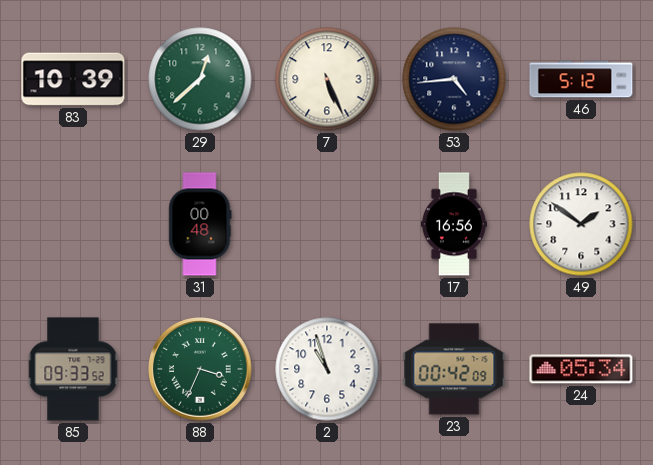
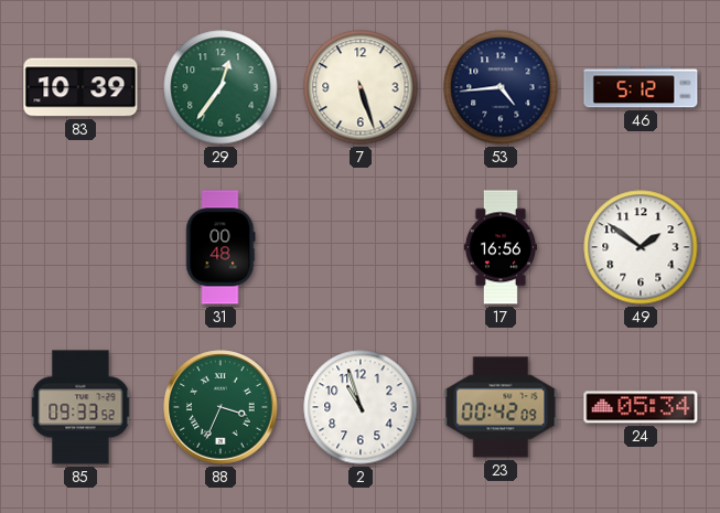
29: 12:38 -> 12:36
7: 5:26 -> 5:27
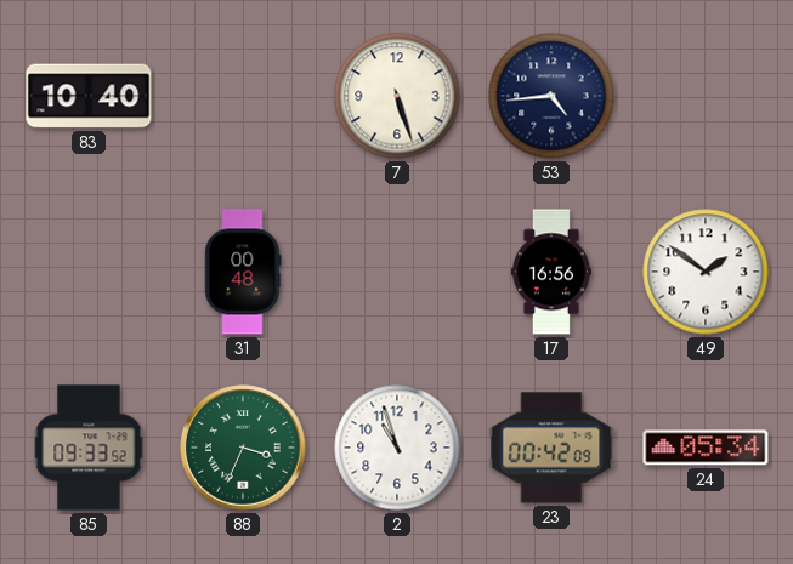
83: 10:39 -> 10:40
29: 12:36 -> none
46: 5:12 -> none
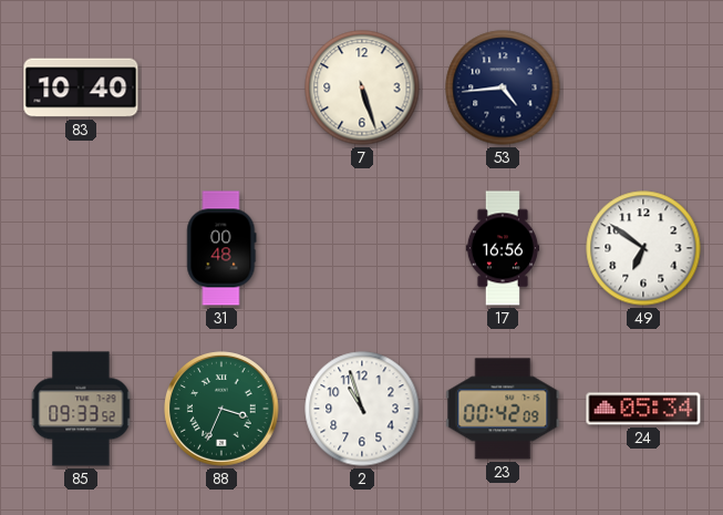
49: 1:51 -> 6:51
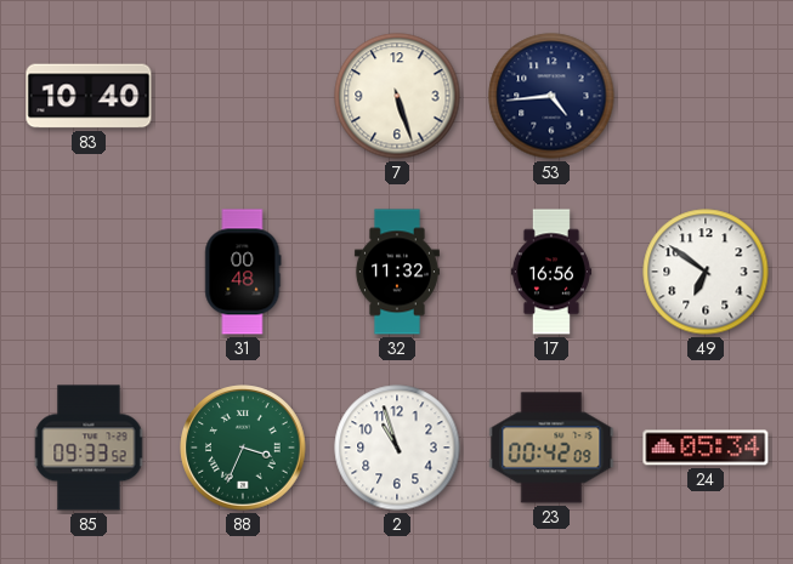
32: none -> 11:32
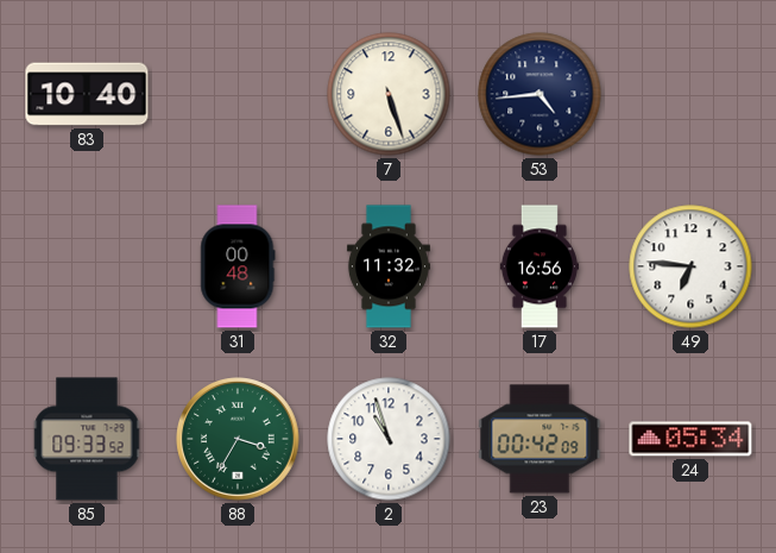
49: 6:51 -> 6:46
88: 3:34 -> 3:35
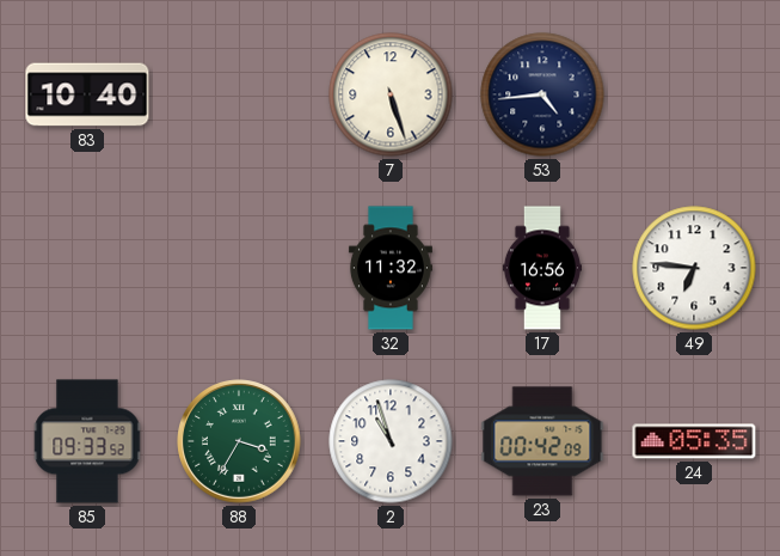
31: 00:48 -> none
24: 05:34 -> 05:35
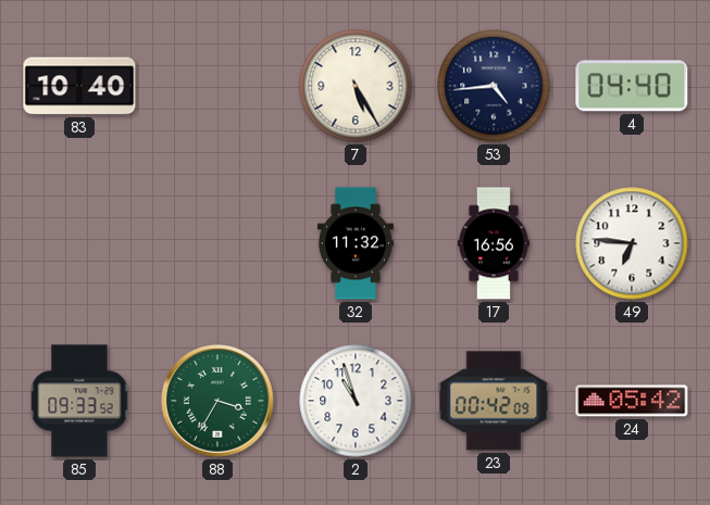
7: 5:27 -> 5:25
4: none -> 04:40
24: 05:35 -> 05:42
